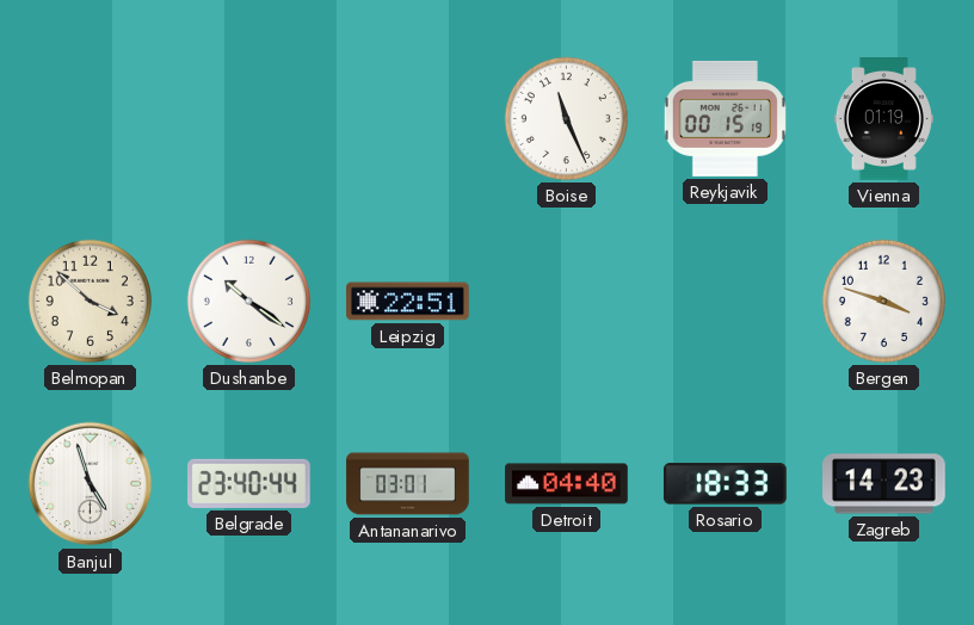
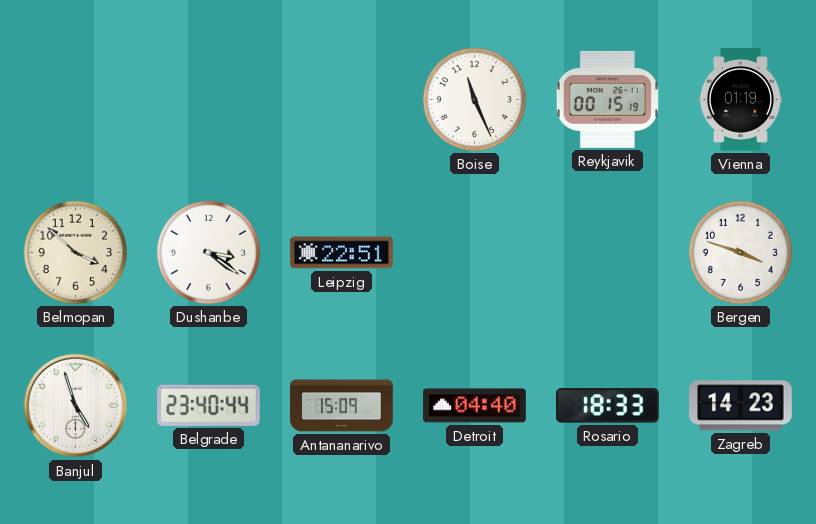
Dushanbe: 10:21 -> 3:21
Antananarivo: 03:01 -> 15:09
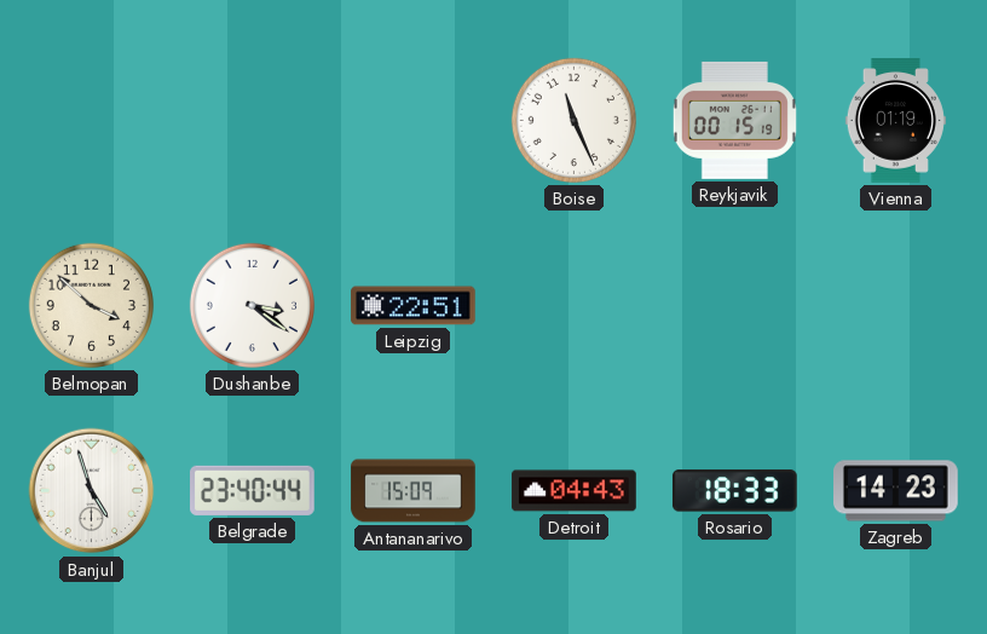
Bergen: 3:48 -> none
Detroit: 04:40 -> 04:43
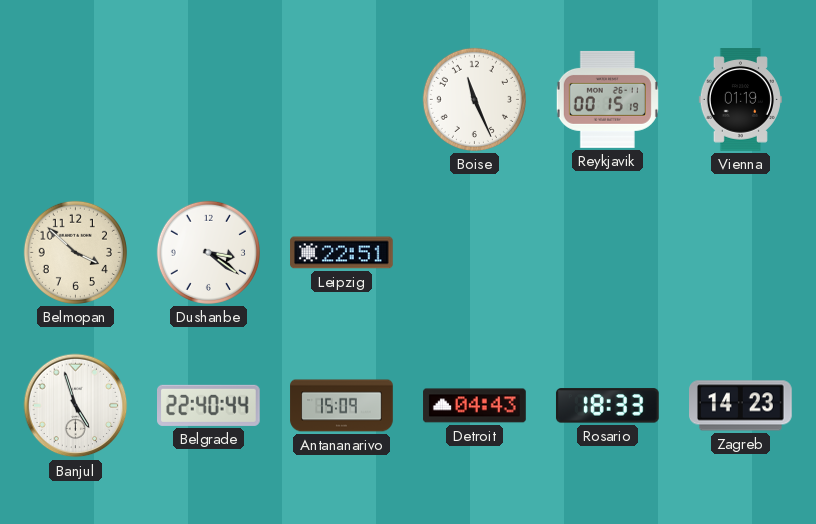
Belgrade: 23:40 -> 22:40
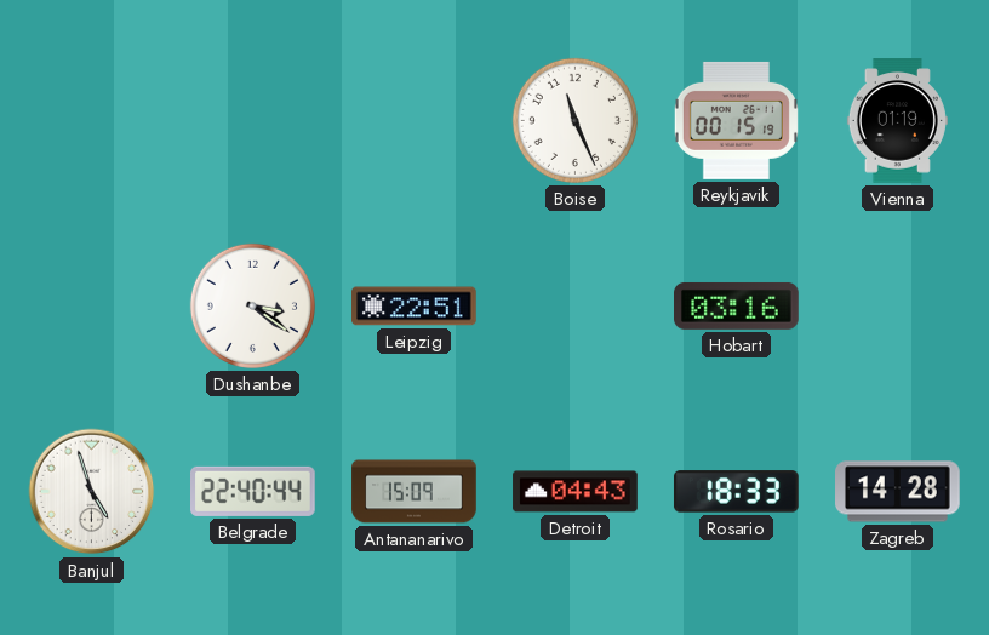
Belmopan: 3:52 -> none
Hobart: none -> 03:16
Zagreb: 14:23 -> 14:28
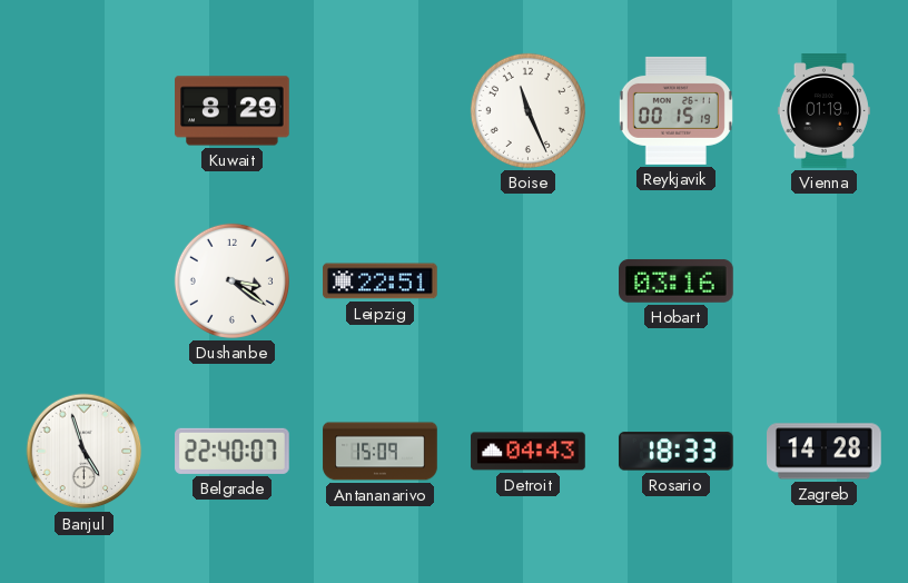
Kuwait: none -> 8:29
Belgrade: 22:40:44 -> 22:40:07
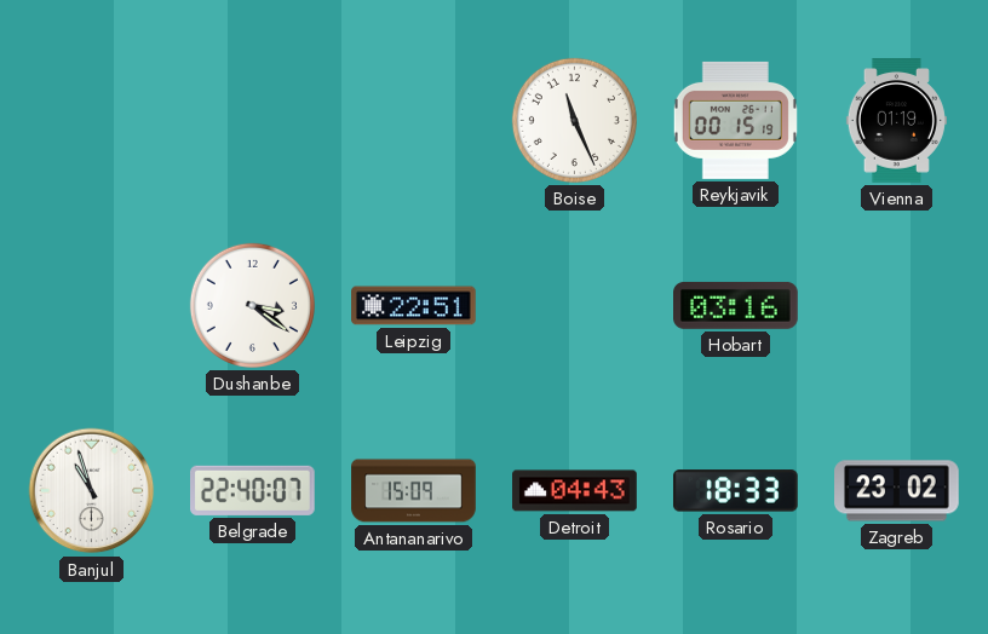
Kuwait: 8:29 -> none
Banjul: 4:57 -> 10:57
Zagreb: 14:28 -> 23:02
